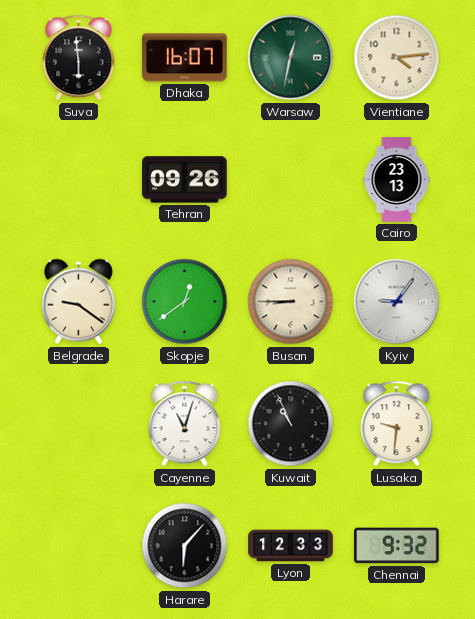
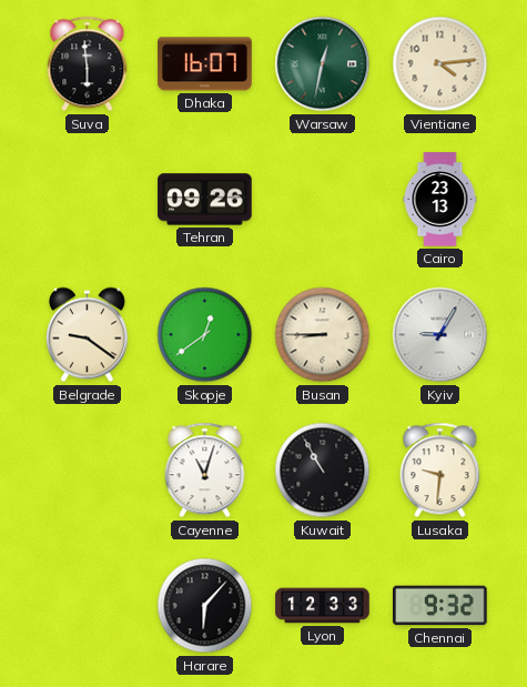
Kyiv: 9:06 -> 9:05
Kuwait: 10:56 -> 10:55
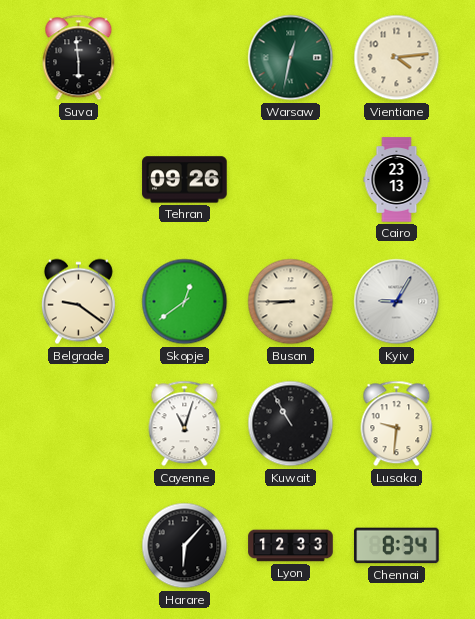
Dhaka: 16:07 -> none
Chennai: 9:32 -> 8:34
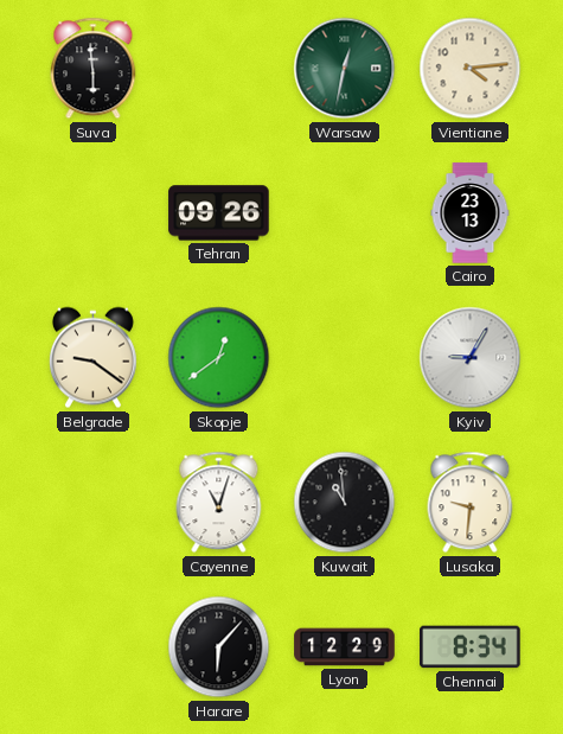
Busan: 8:45 -> none
Kuwait: 10:55 -> 10:59
Lyon: 12:33 -> 12:29
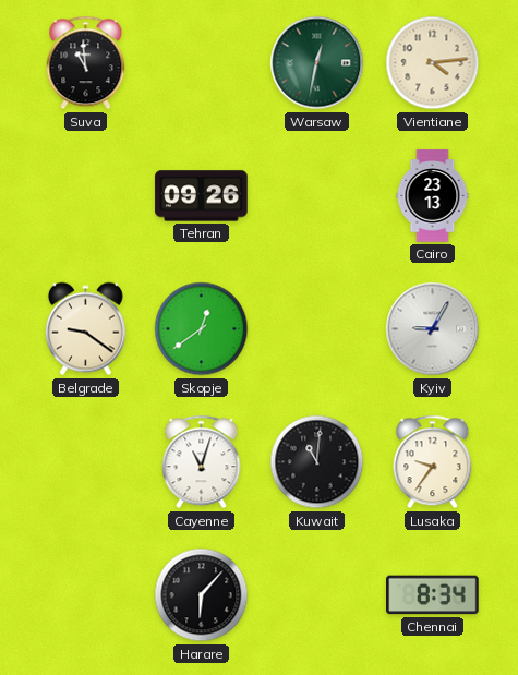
Suva: 5:59 -> 10:59
Kuwait: 10:59 -> 11:01
Lusaka: 9:31 -> 9:36
Lyon: 12:29 -> none
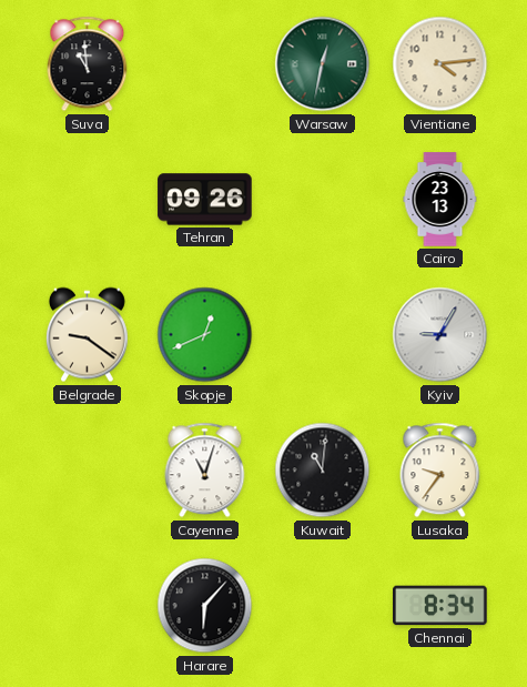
Skopje: 12:39 -> 12:41
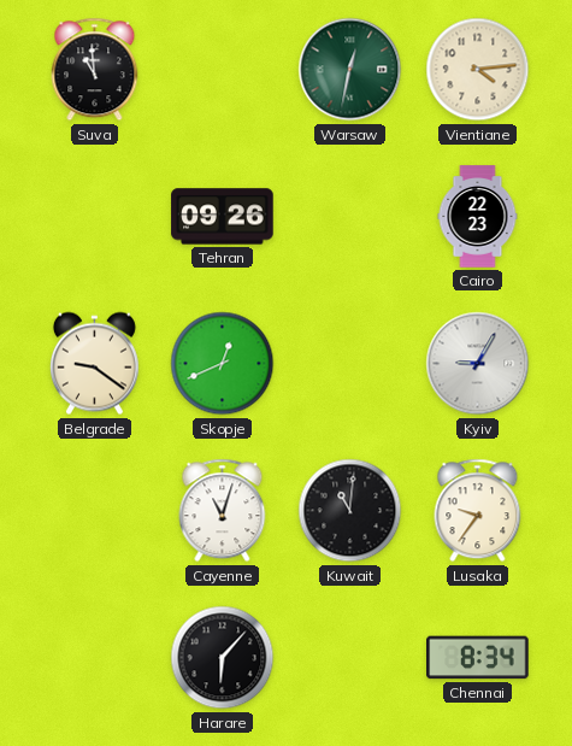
Cairo: 23:13 -> 22:23
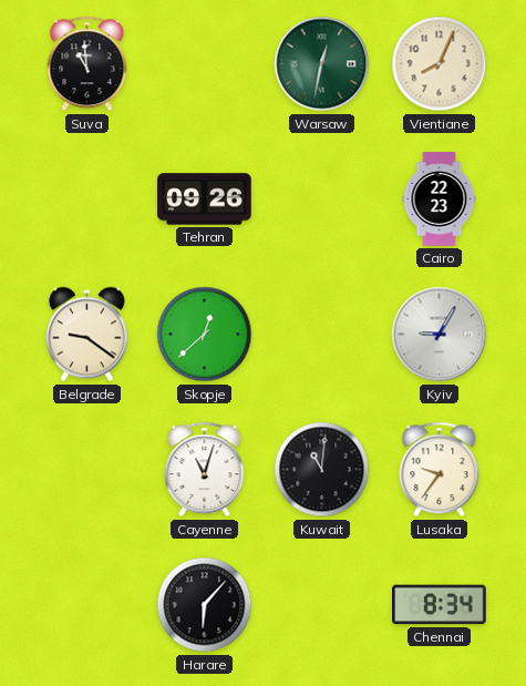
Vientiane: 4:14 -> 8:04
Skopje: 12:41 -> 12:38
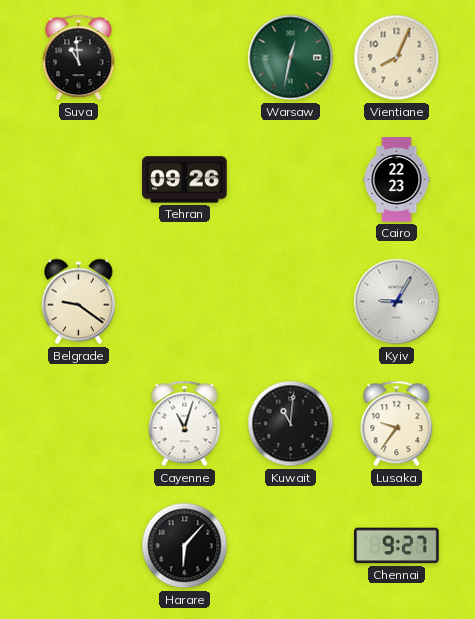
Skopje: 12:38 -> none
Chennai: 8:34 -> 9:27
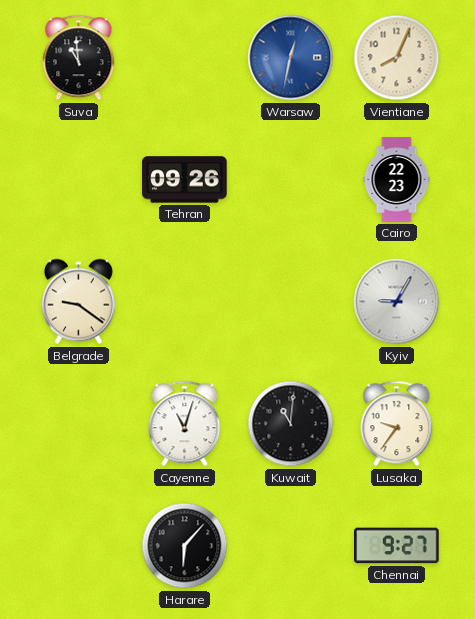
Warsaw dial: green -> blue
